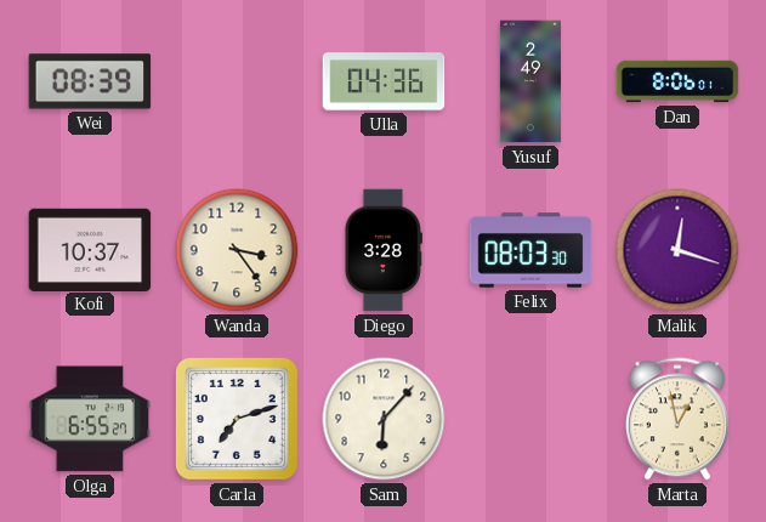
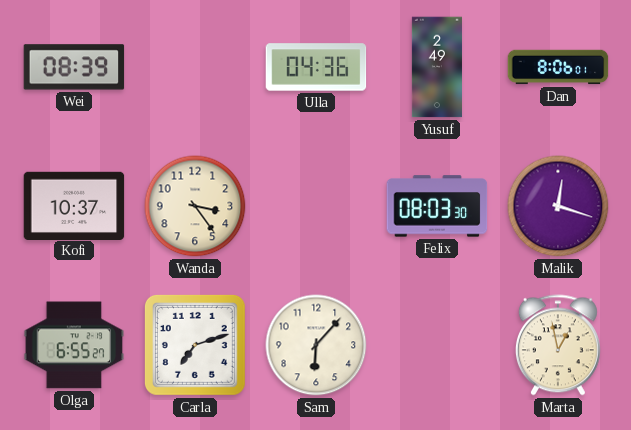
Diego: 3:28 -> none
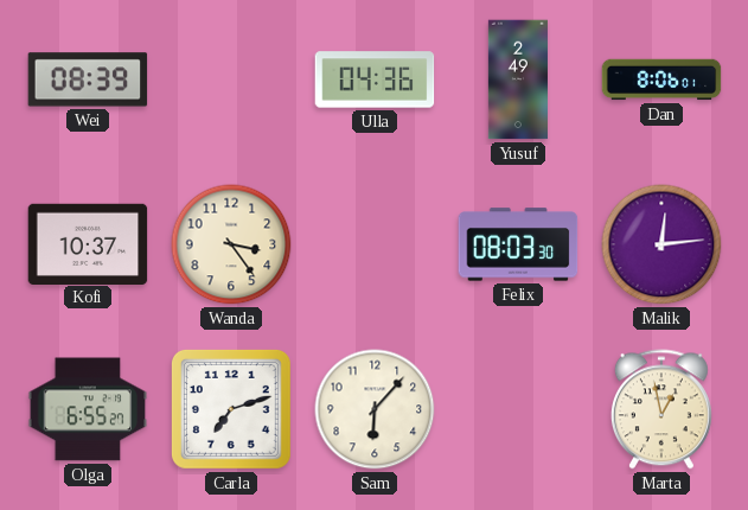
Malik: 12:18 -> 12:14
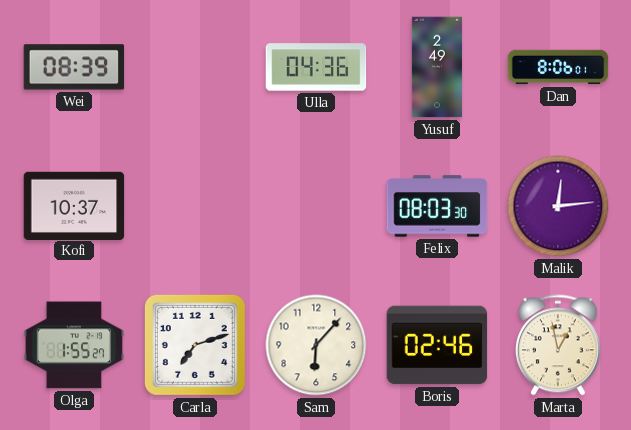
Wanda: 3:24 -> none
Olga: 6:55 -> 1:55
Boris: none -> 02:46
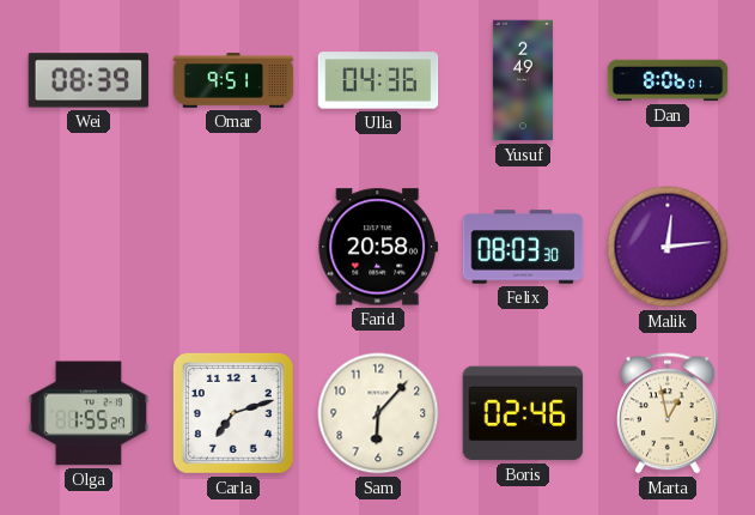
Omar: none -> 9:51
Kofi: 10:37 -> none
Farid: none -> 20:58
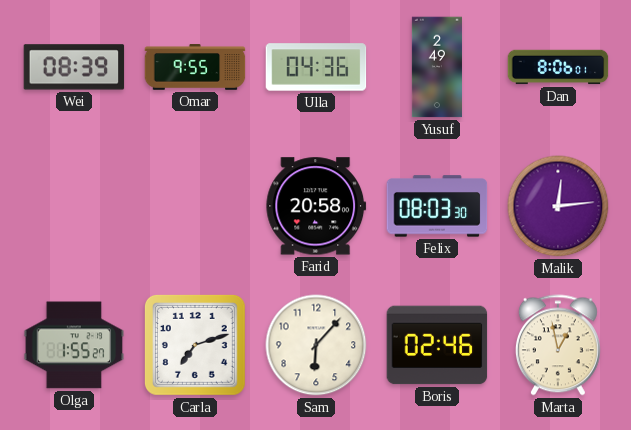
Omar: 9:51 -> 9:55
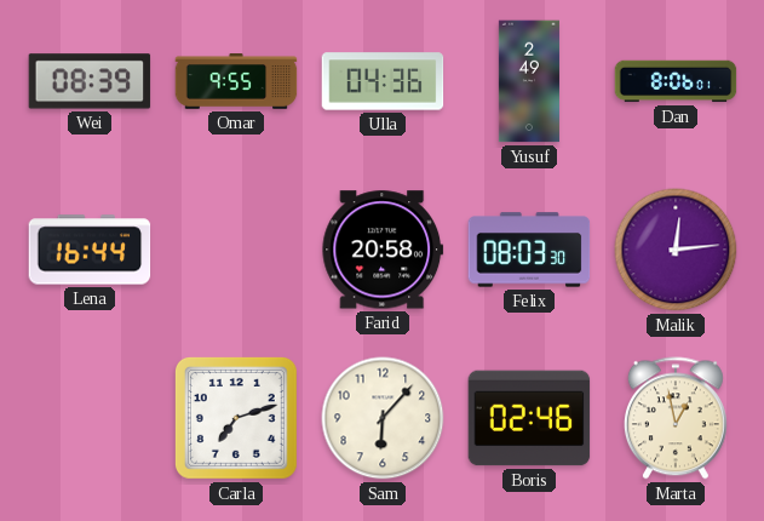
Lena: none -> 16:44
Olga: 1:55 -> none
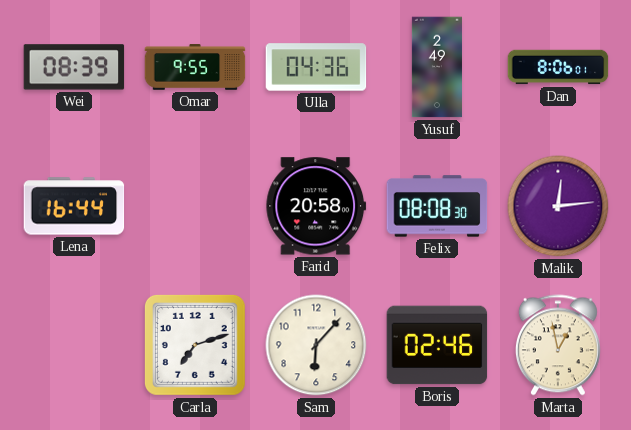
Felix: 08:03 -> 08:08
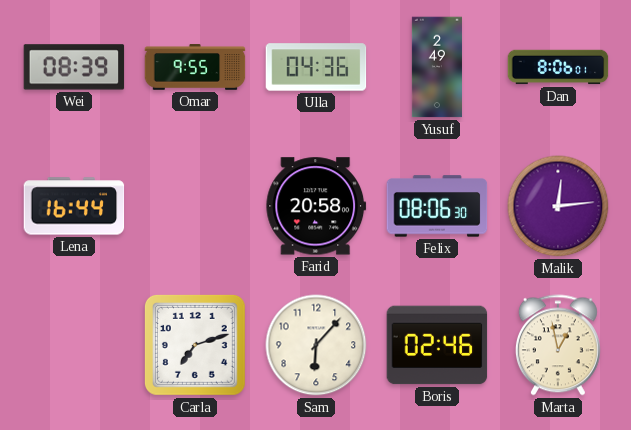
Felix: 08:08 -> 08:06
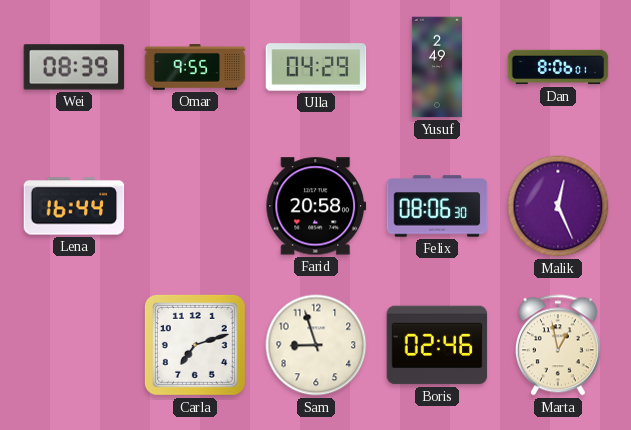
Ulla: 04:36 -> 04:29
Malik: 12:14 -> 12:26
Sam: 6:07 -> 8:57
